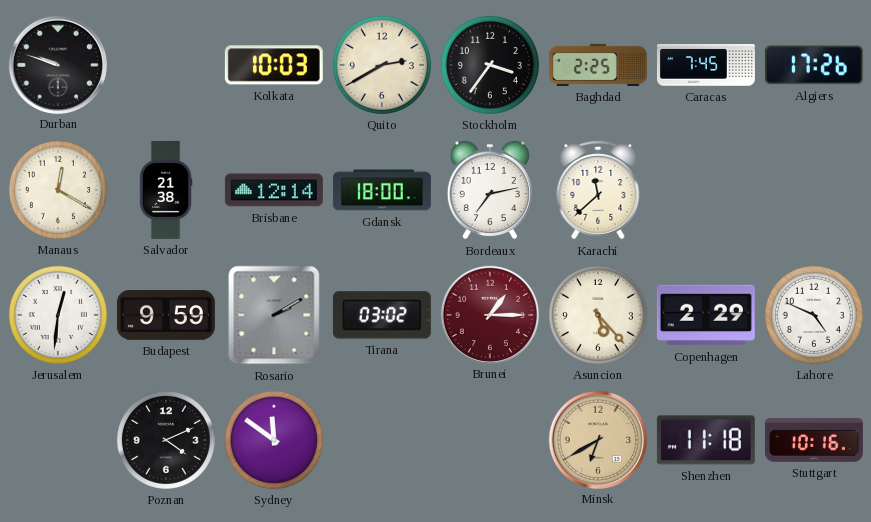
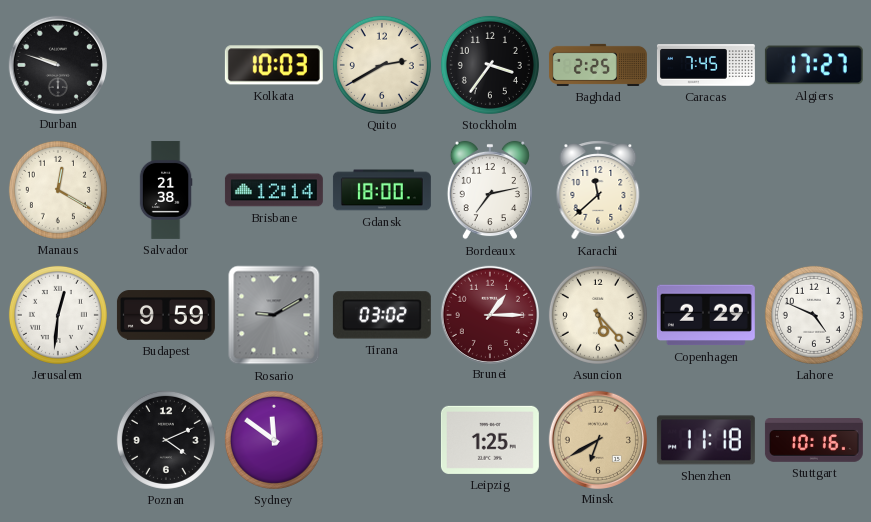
Algiers: 17:26 -> 17:27
Rosario: 2:10 -> 9:10
Leipzig: none -> 1:25
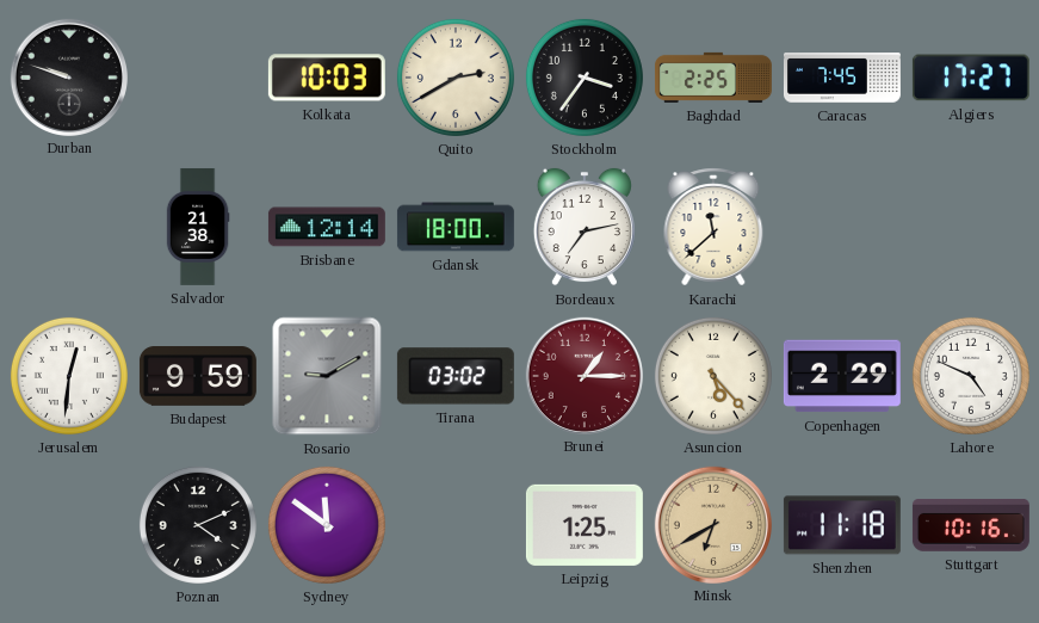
Manaus: 12:20 -> none
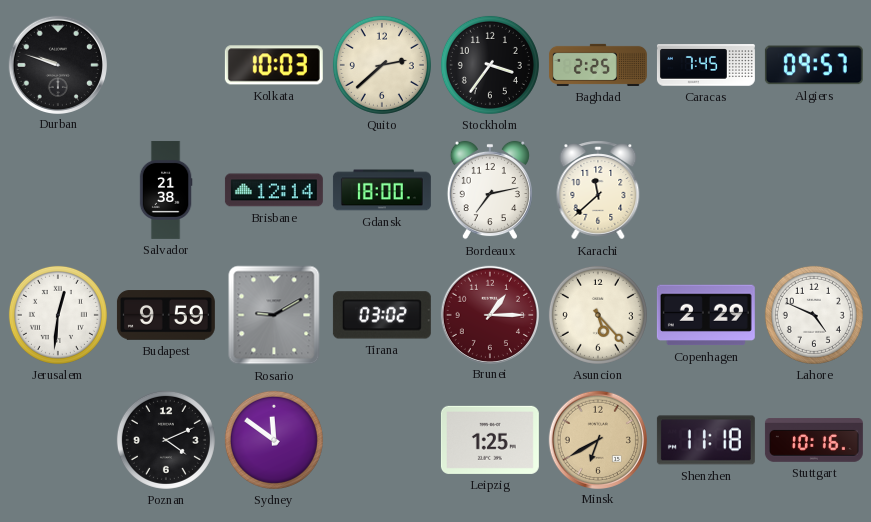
Quito: 2:40 -> 2:38
Algiers: 17:27 -> 09:57
